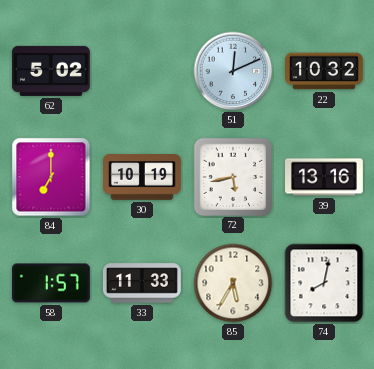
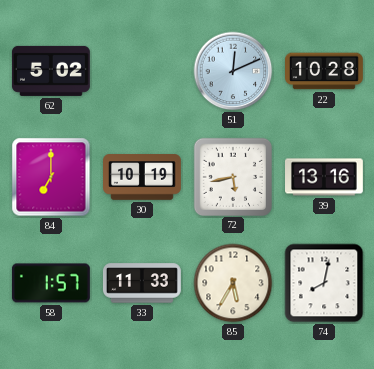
22: 10:32 -> 10:28
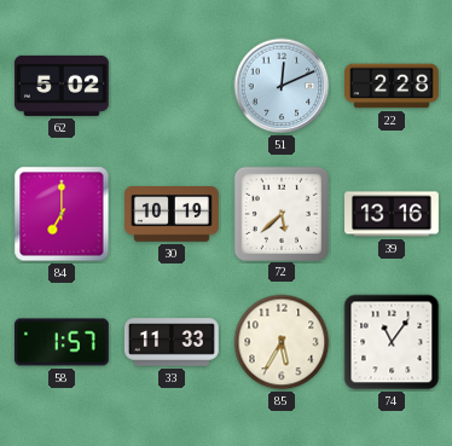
22: 10:28 -> 2:28
72: 5:43 -> 5:38
74: 8:02 -> 11:06
